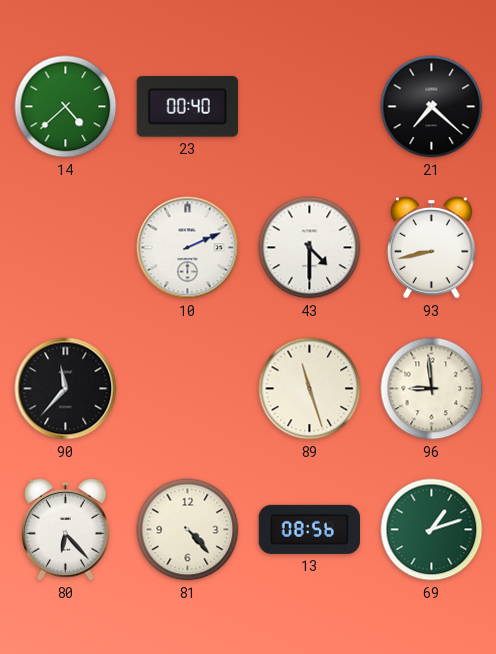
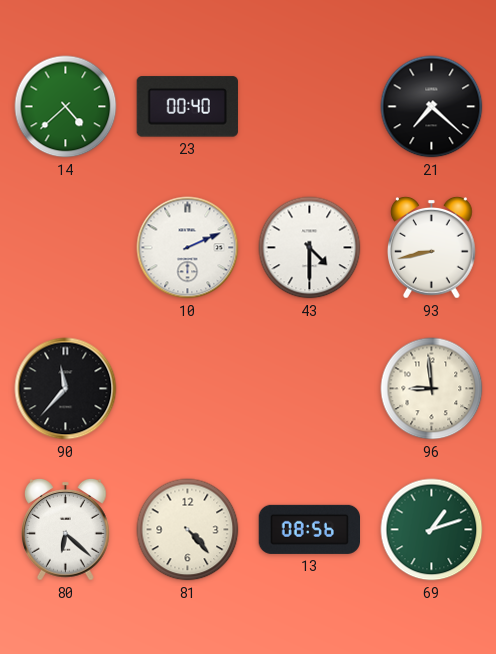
89: 11:27 -> none
80: 6:23 -> 6:22
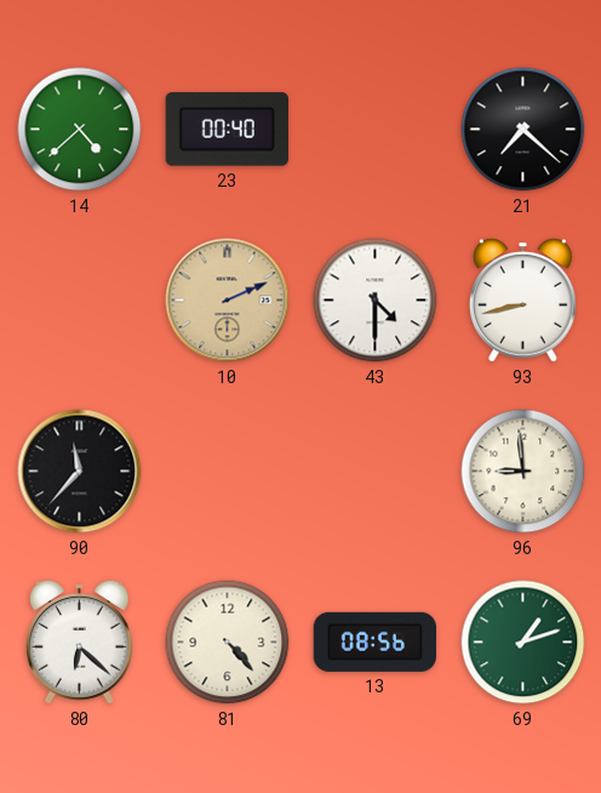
10 dial: white -> champagne
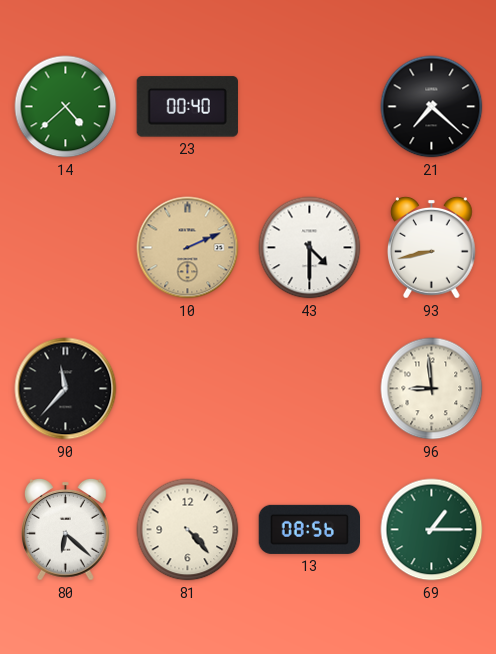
69: 1:12 -> 1:15
